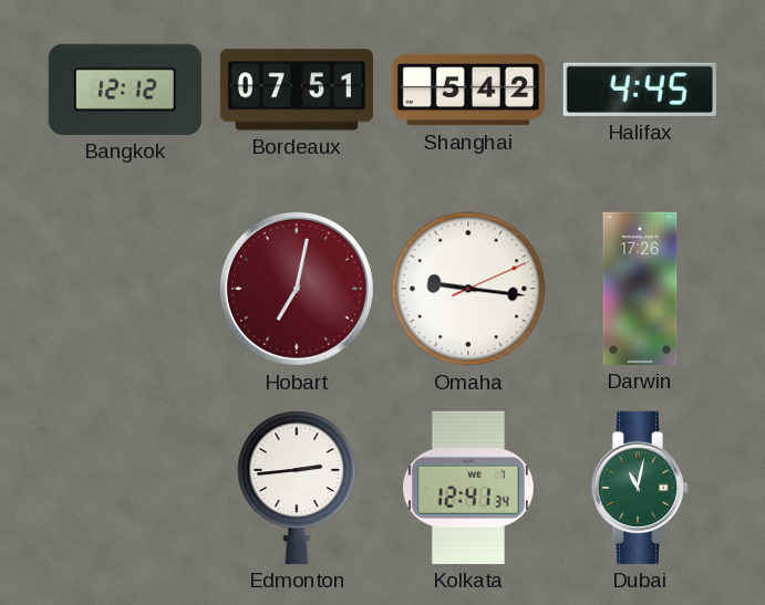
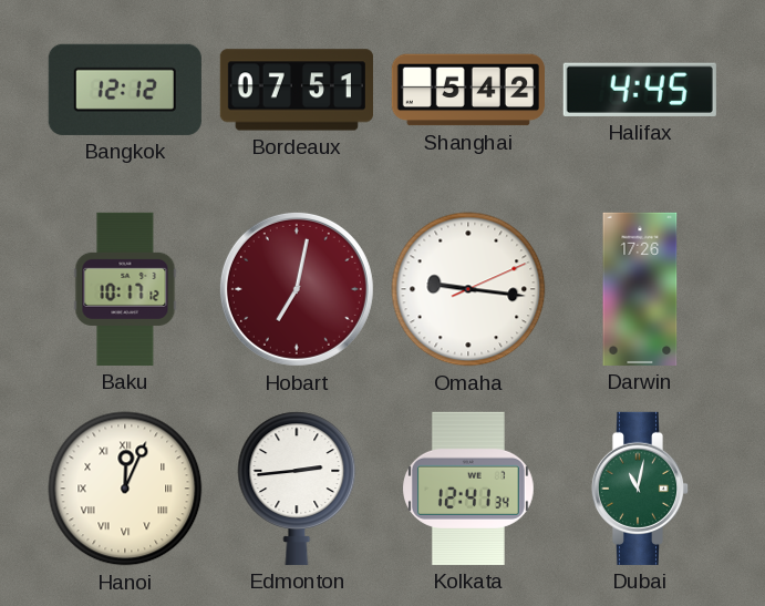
Baku: none -> 10:17
Hanoi: none -> 12:04
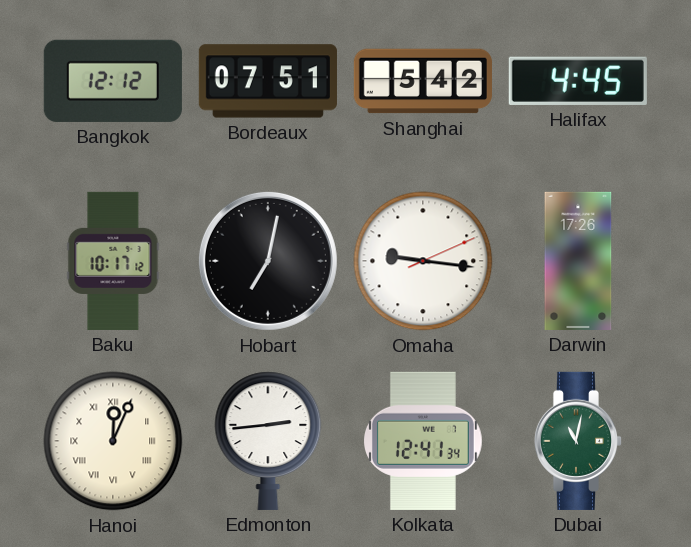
Hobart dial: burgundy -> black
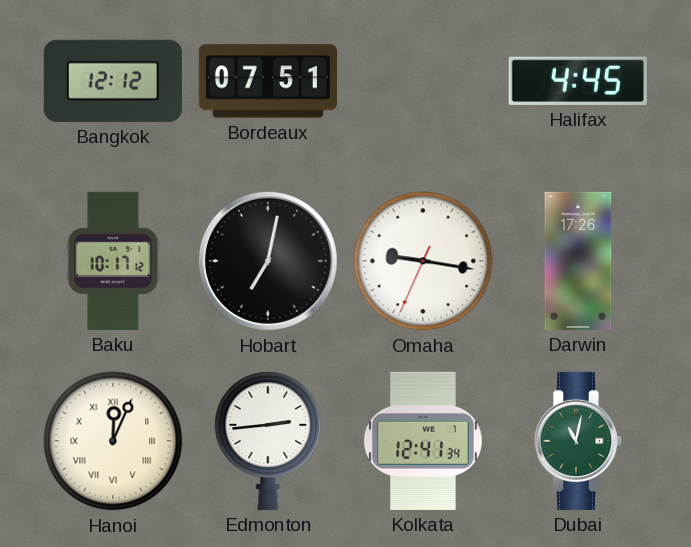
Shanghai: 5:42 -> none
Omaha: 9:16:11 -> 9:16:34
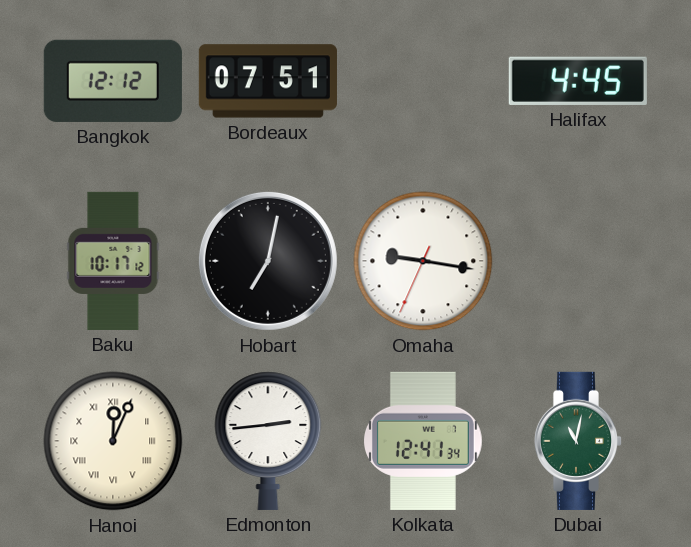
Darwin: 17:26 -> none
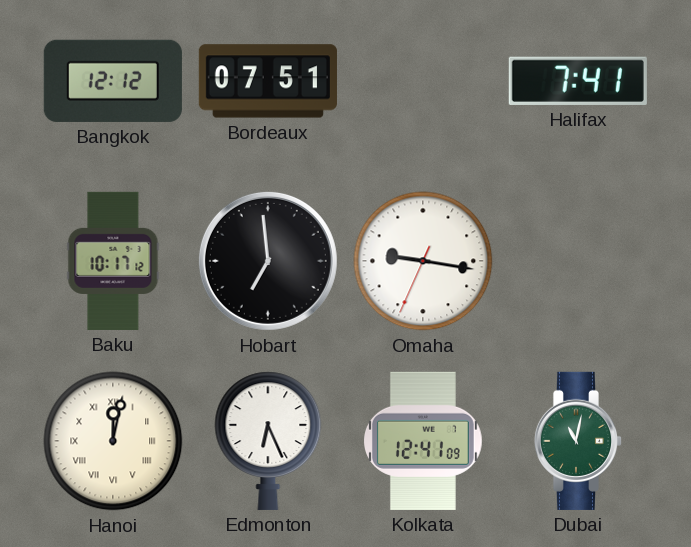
Halifax: 4:45 -> 7:41
Hobart: 7:02 -> 6:59
Hanoi: 12:04 -> 12:02
Edmonton: 2:44 -> 6:26
Kolkata: 12:41:34 -> 12:41:09
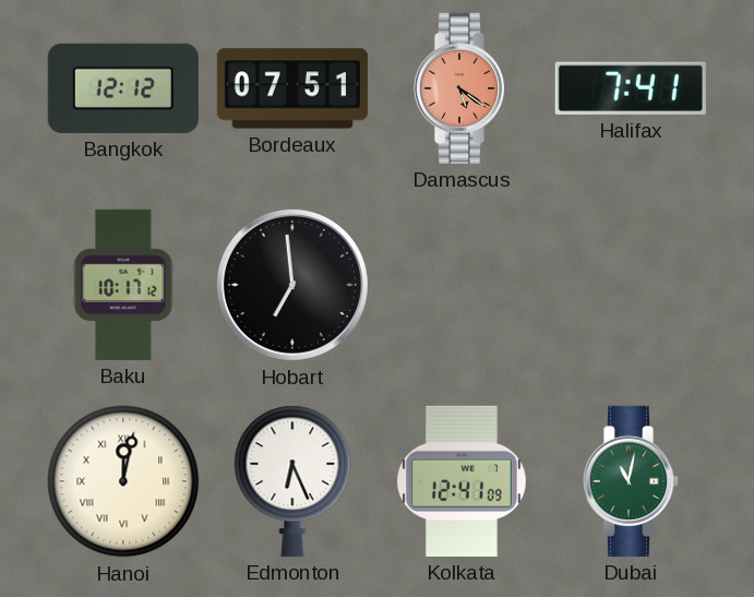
Damascus: none -> 5:21
Omaha: 9:16 -> none
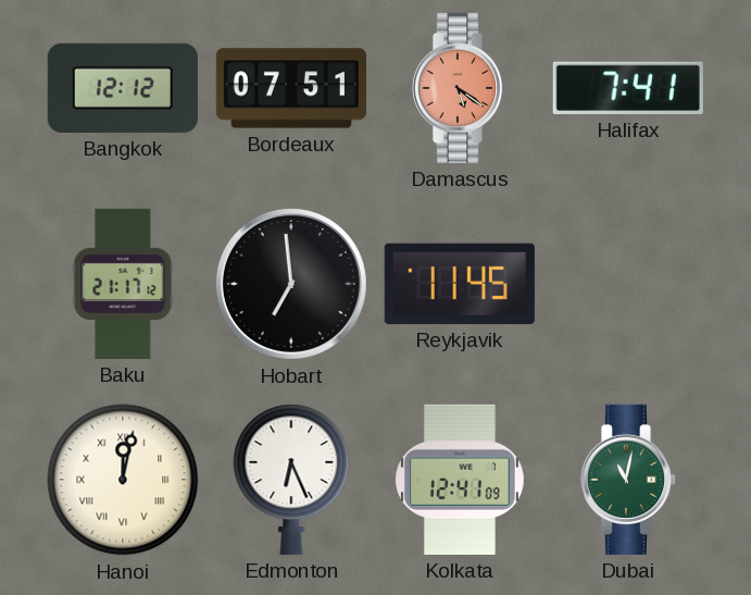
Baku: 10:17 -> 21:17
Reykjavik: none -> 11:45
